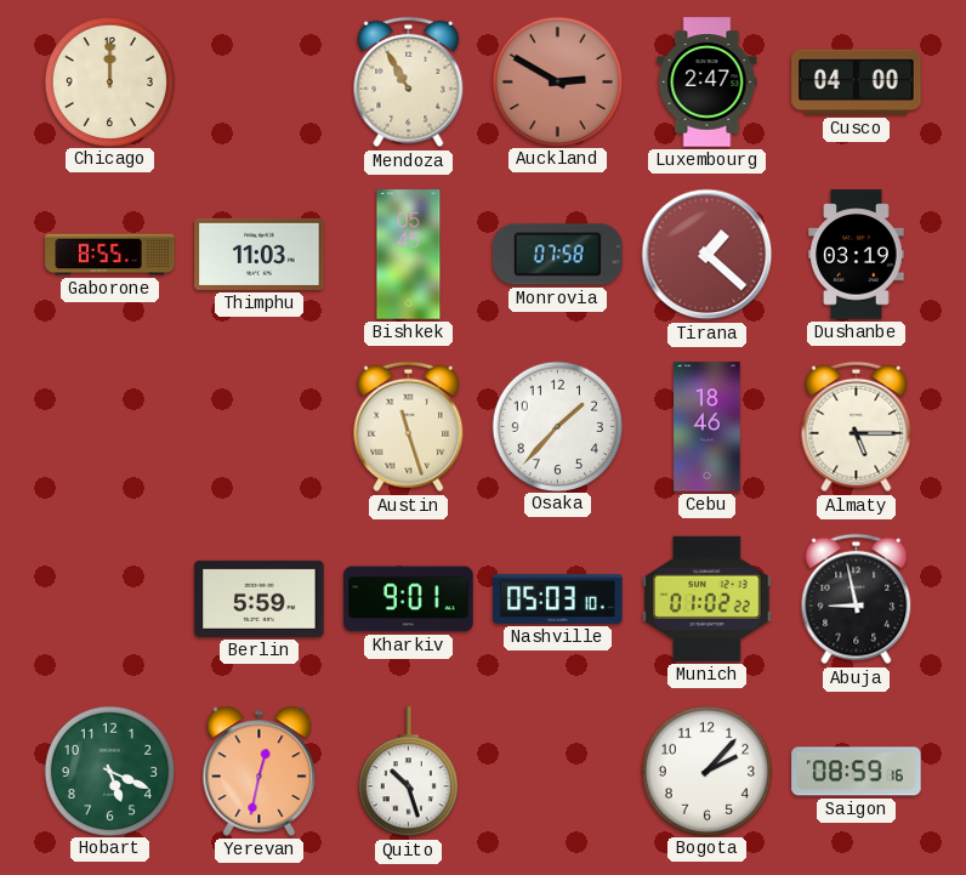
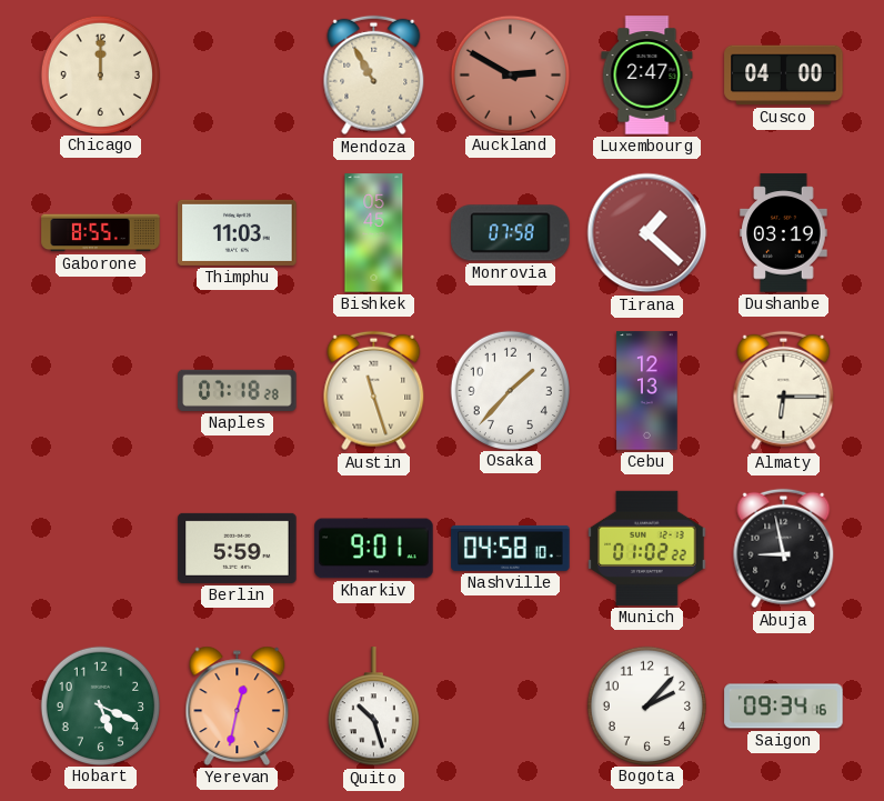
Naples: none -> 07:18
Cebu: 18:46 -> 12:13
Almaty: 5:15 -> 6:15
Nashville: 05:03 -> 04:58
Saigon: 08:59 -> 09:34
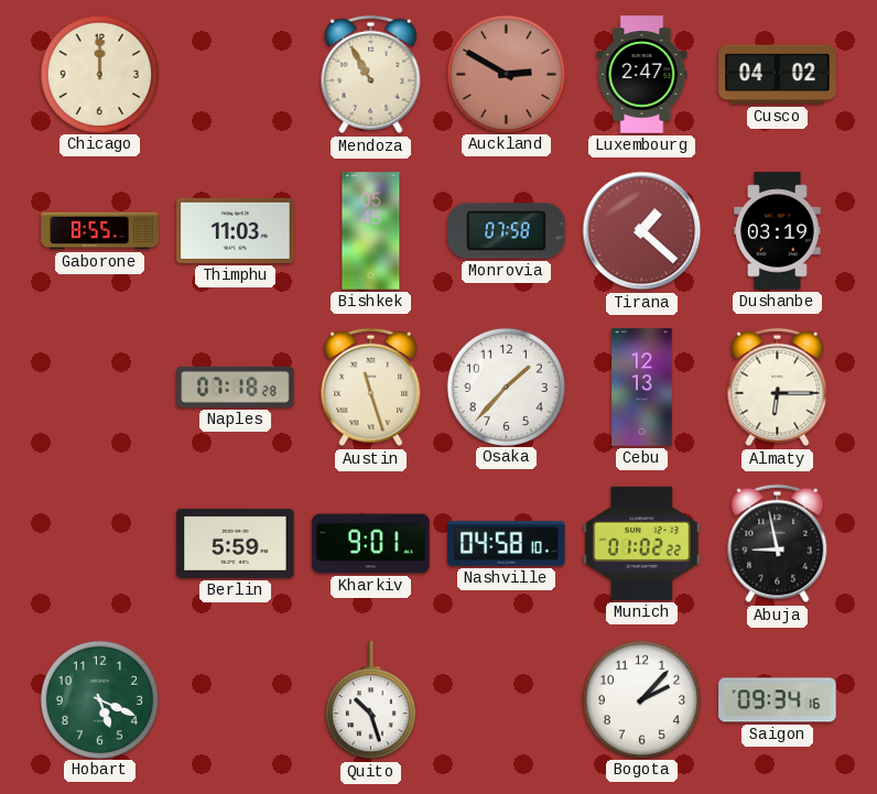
Cusco: 04:00 -> 04:02
Yerevan: 12:32 -> none
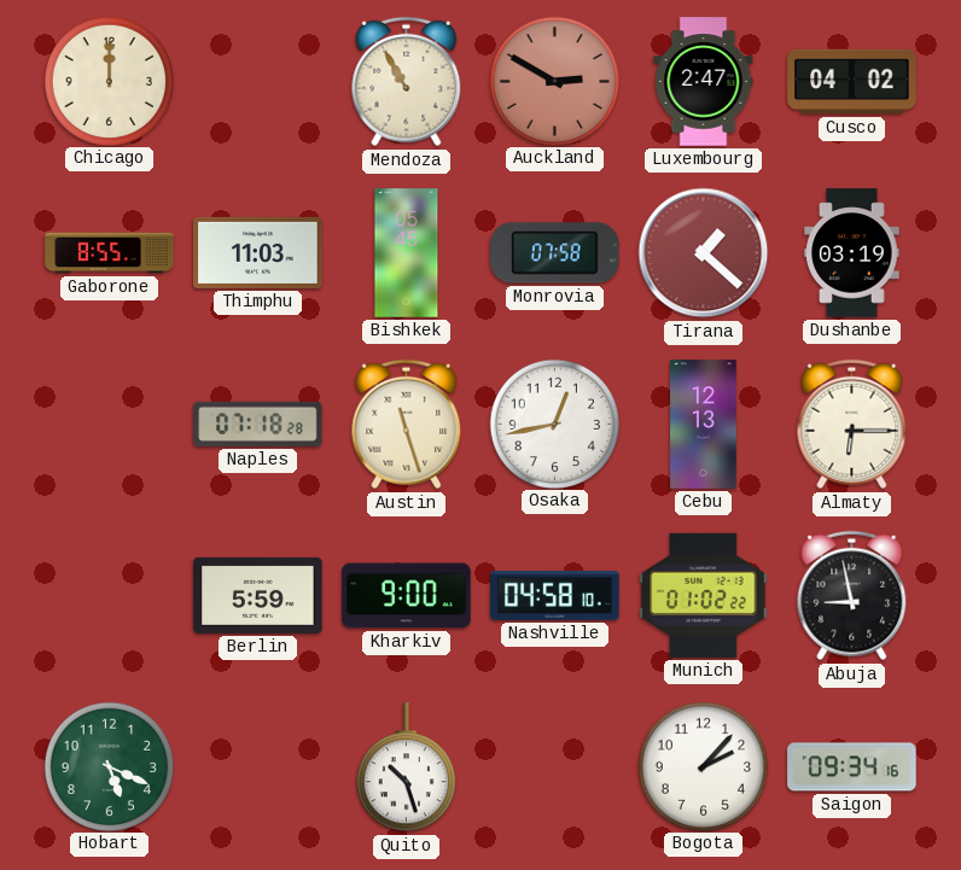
Osaka: 1:37 -> 12:43
Kharkiv: 9:01 -> 9:00
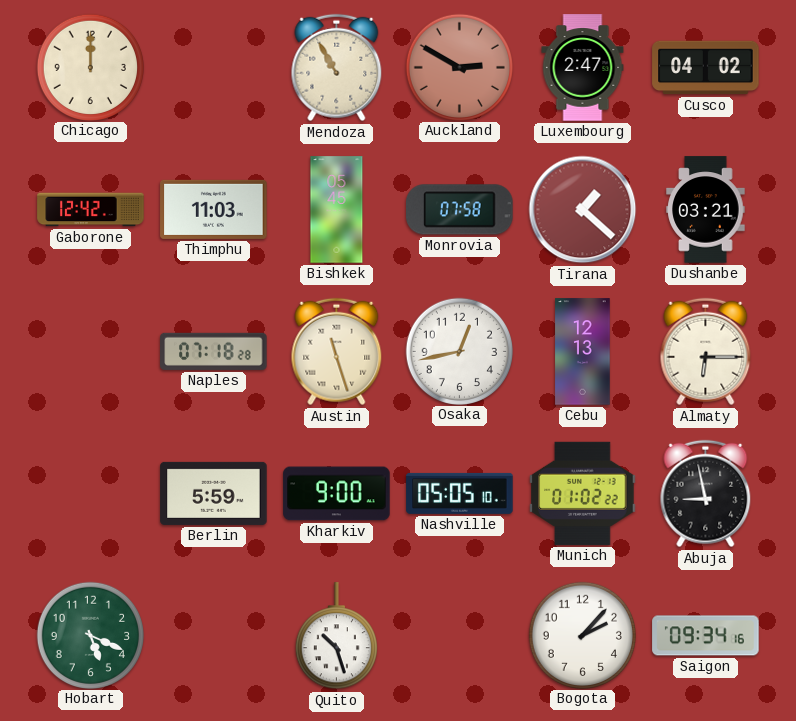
Gaborone: 8:55 -> 12:42
Dushanbe: 03:19 -> 03:21
Nashville: 04:58 -> 05:05
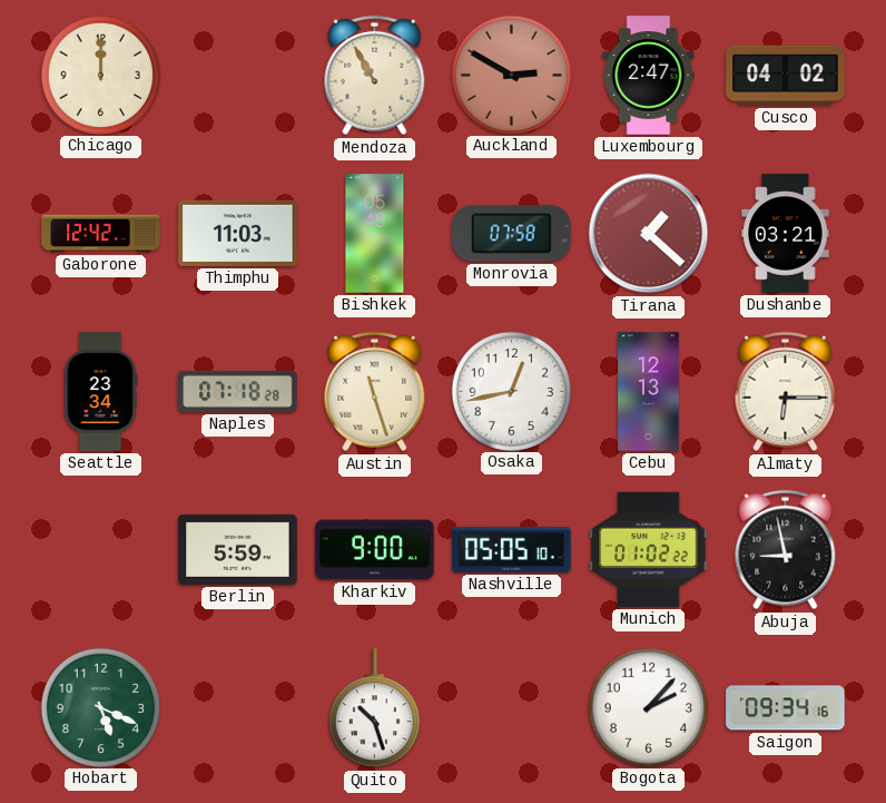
Seattle: none -> 23:34
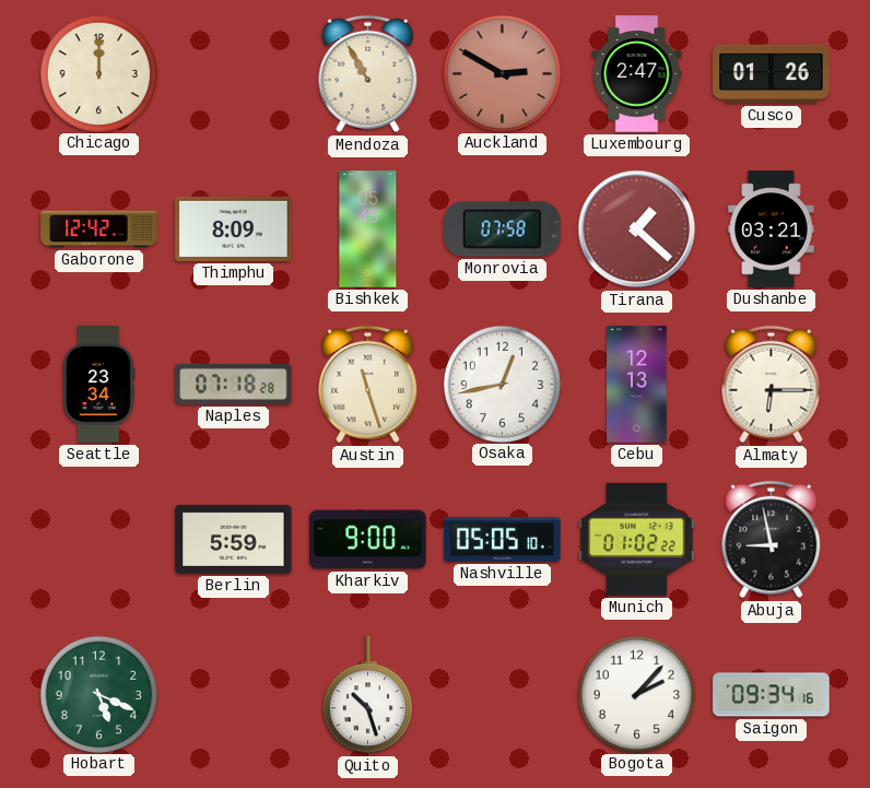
Cusco: 04:02 -> 01:26
Thimphu: 11:03 -> 8:09
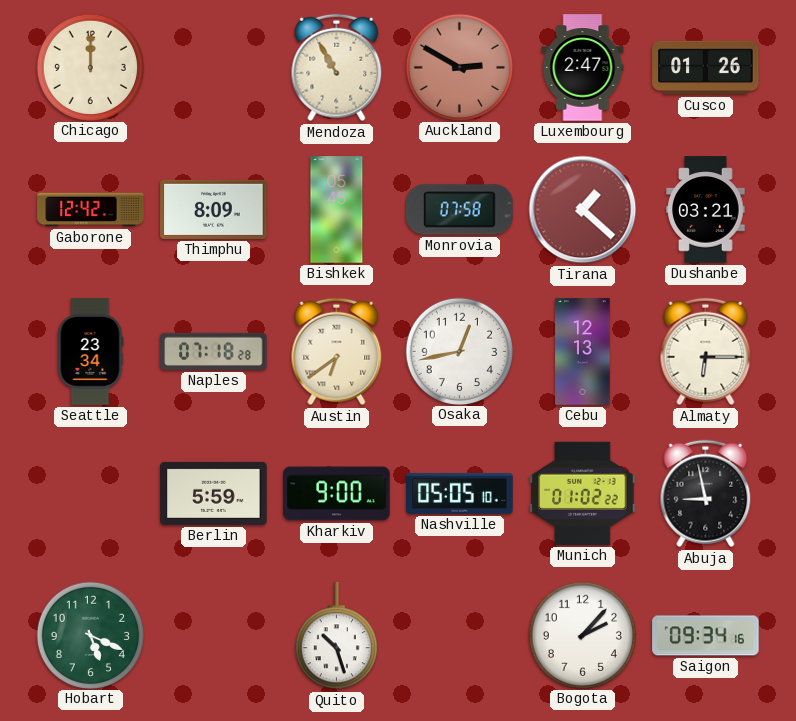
Austin: 11:27 -> 6:39
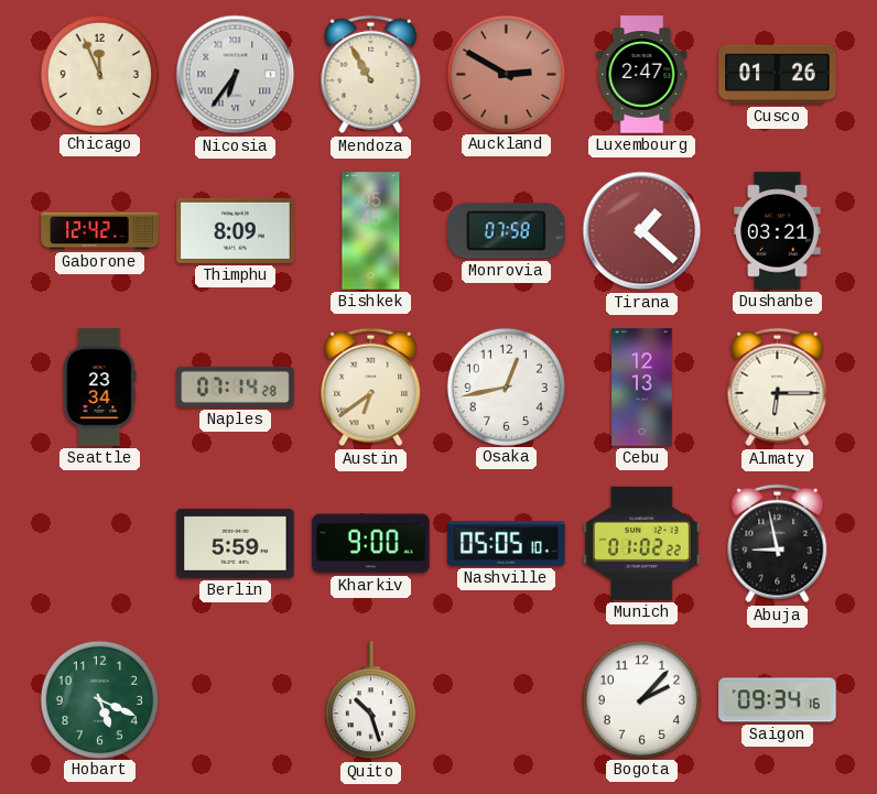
Chicago: 12:00 -> 11:56
Nicosia: none -> 6:36
Naples: 07:18 -> 07:14
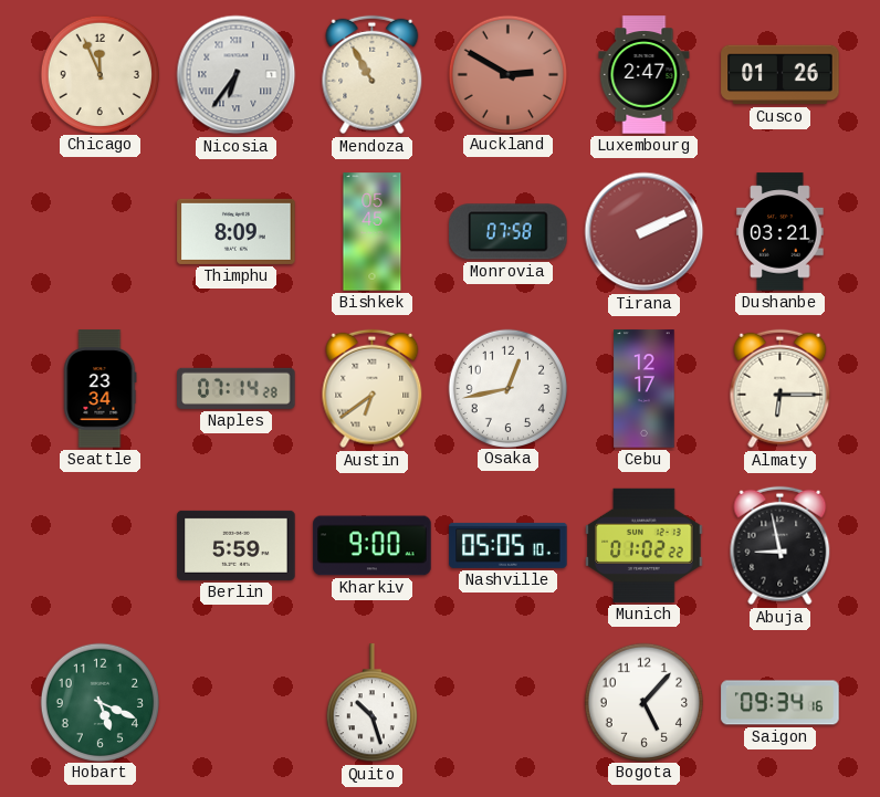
Gaborone: 12:42 -> none
Tirana: 1:22 -> 2:11
Cebu: 12:13 -> 12:17
Bogota: 2:07 -> 5:07
